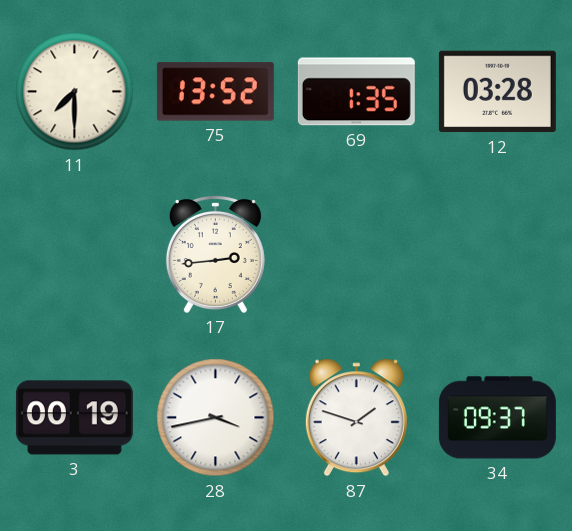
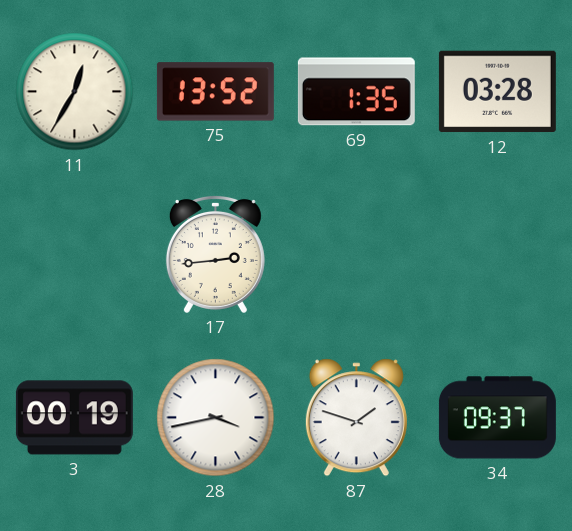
11: 7:30 -> 12:35
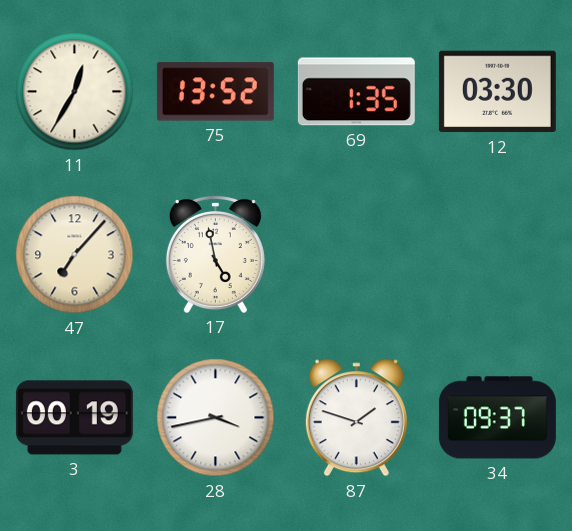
12: 03:28 -> 03:30
47: none -> 7:07
17: 2:44 -> 4:58
